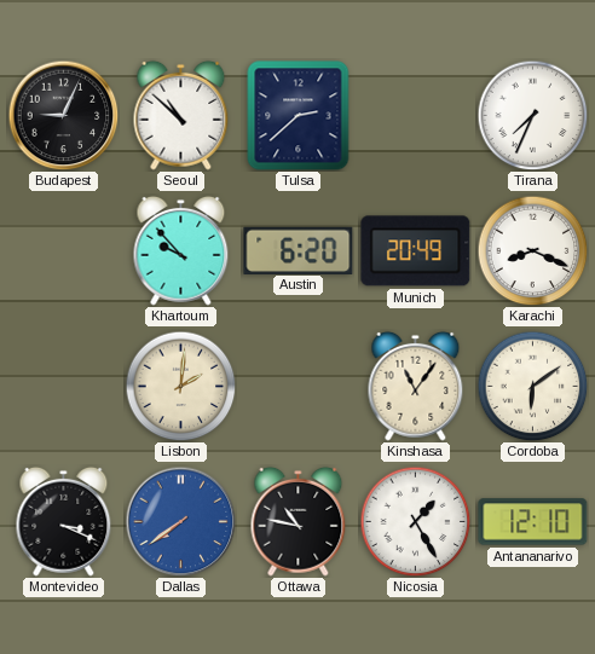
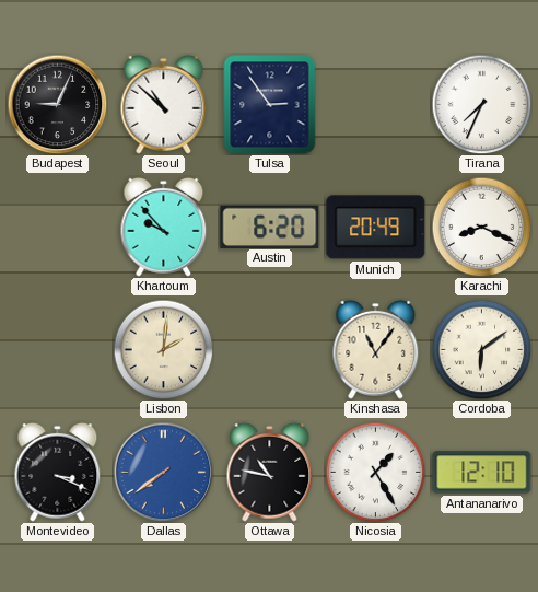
Tulsa: 2:38 -> 2:54
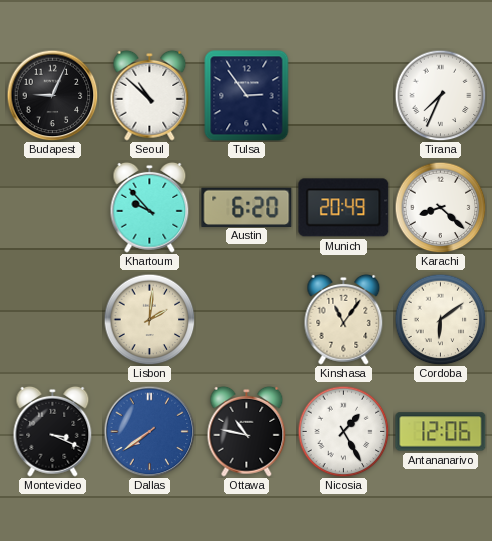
Karachi: 8:19 -> 8:22
Antananarivo: 12:10 -> 12:06
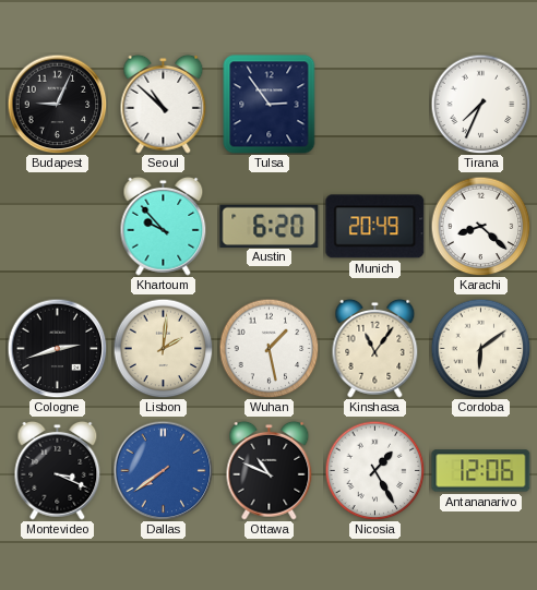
Cologne: none -> 2:42
Wuhan: none -> 1:28
Ottawa: 10:47 -> 10:49
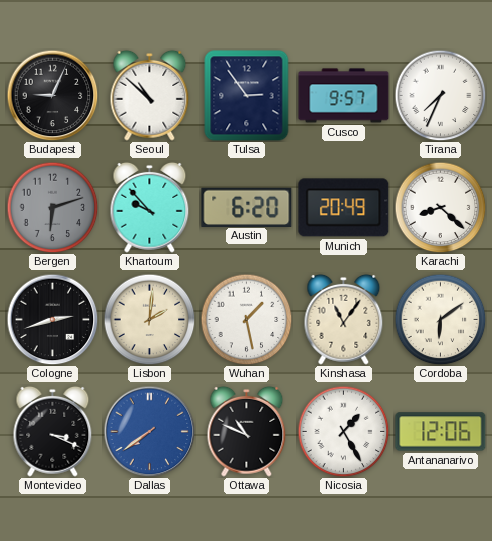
Cusco: none -> 9:57
Bergen: none -> 6:12
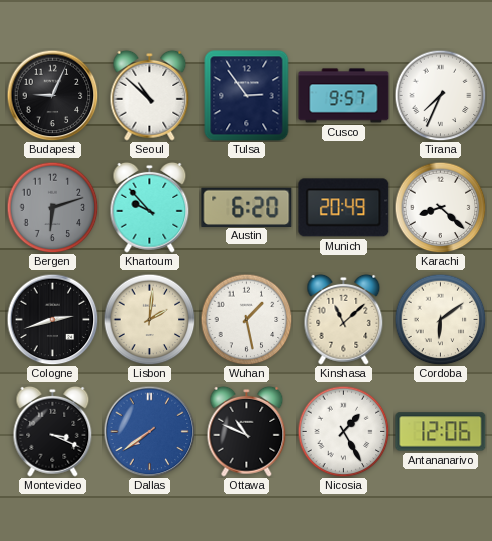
Kinshasa: 11:06 -> 11:08
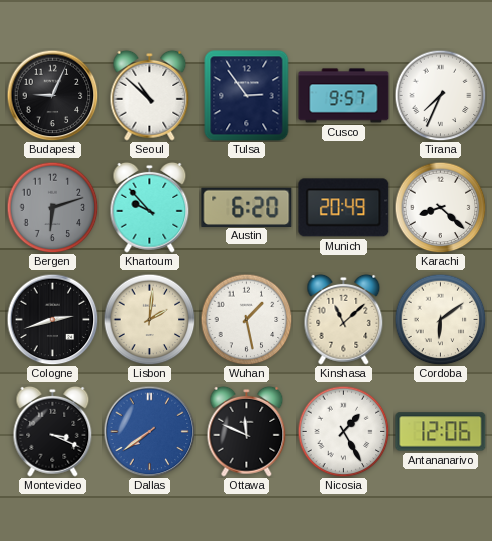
Ottawa: 10:49 -> 11:49
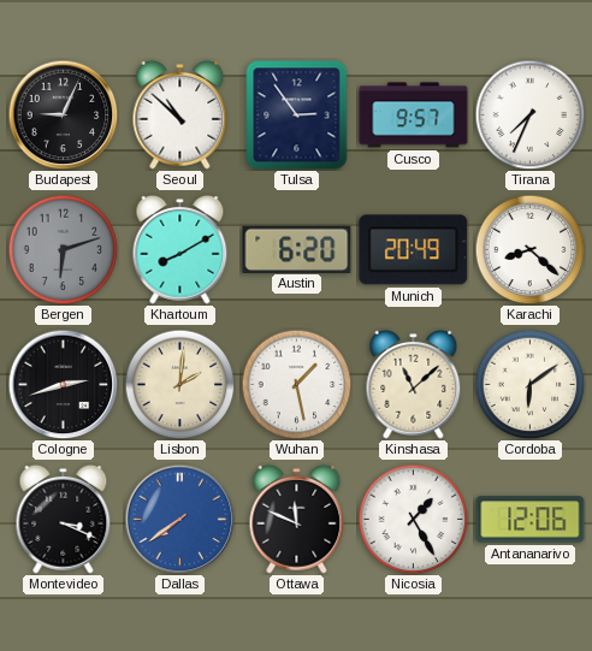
Khartoum: 9:53 -> 8:10
